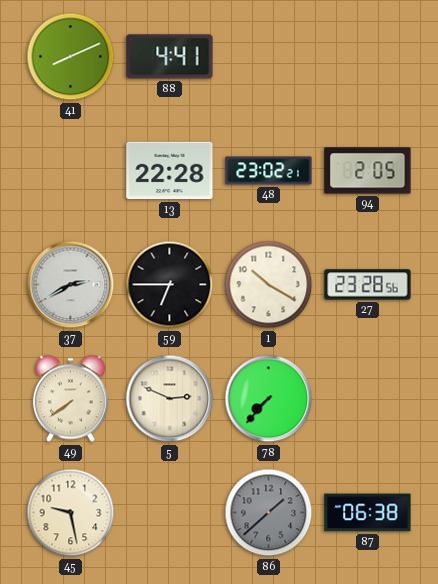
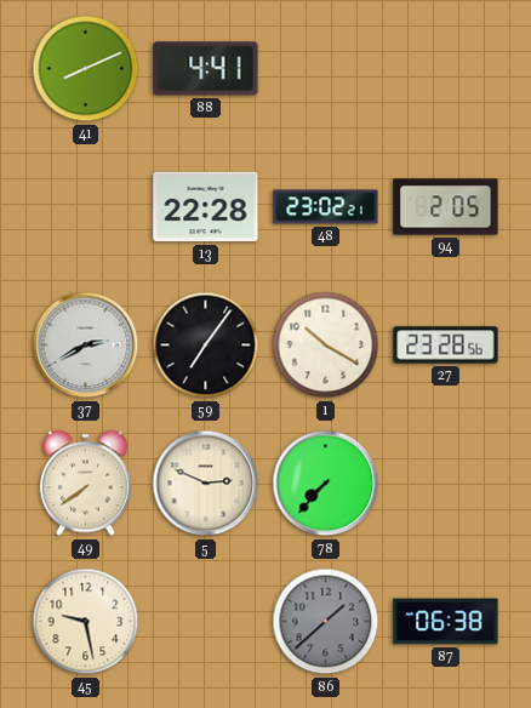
59: 6:45 -> 7:06
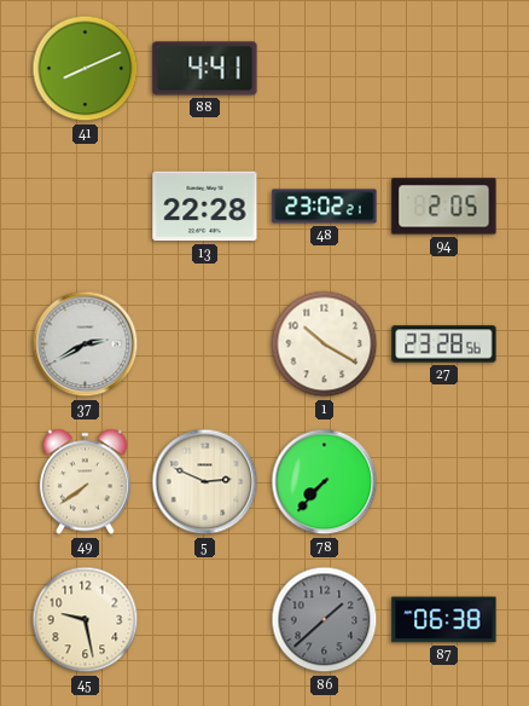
59: 7:06 -> none
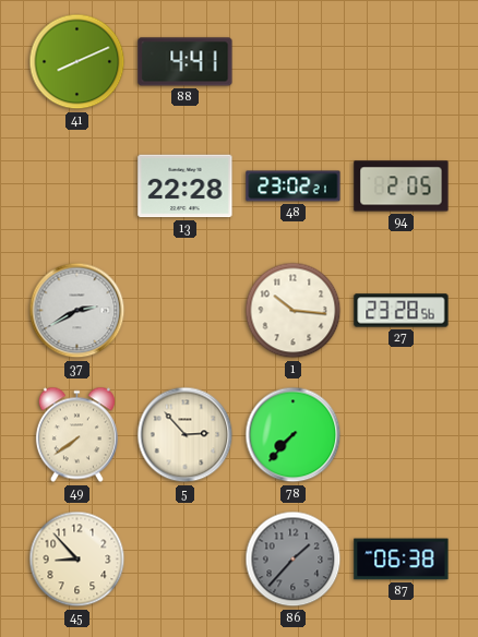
1: 10:20 -> 10:16
5: 2:49 -> 2:53
45: 9:28 -> 8:53
86: 1:38 -> 1:37
